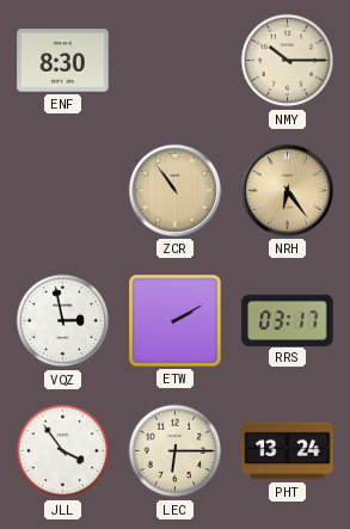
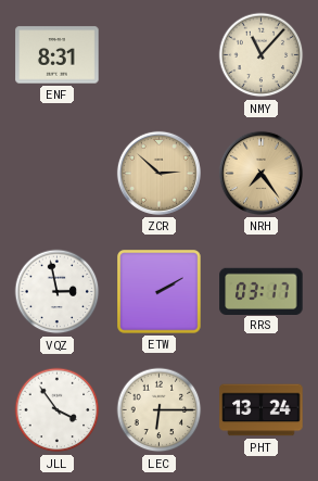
ENF: 8:30 -> 8:31
NMY: 10:15 -> 11:07
ZCR: 10:54 -> 2:52
NRH: 6:24 -> 7:24
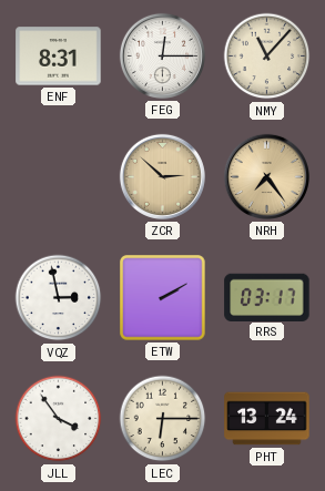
FEG: none -> 12:15
